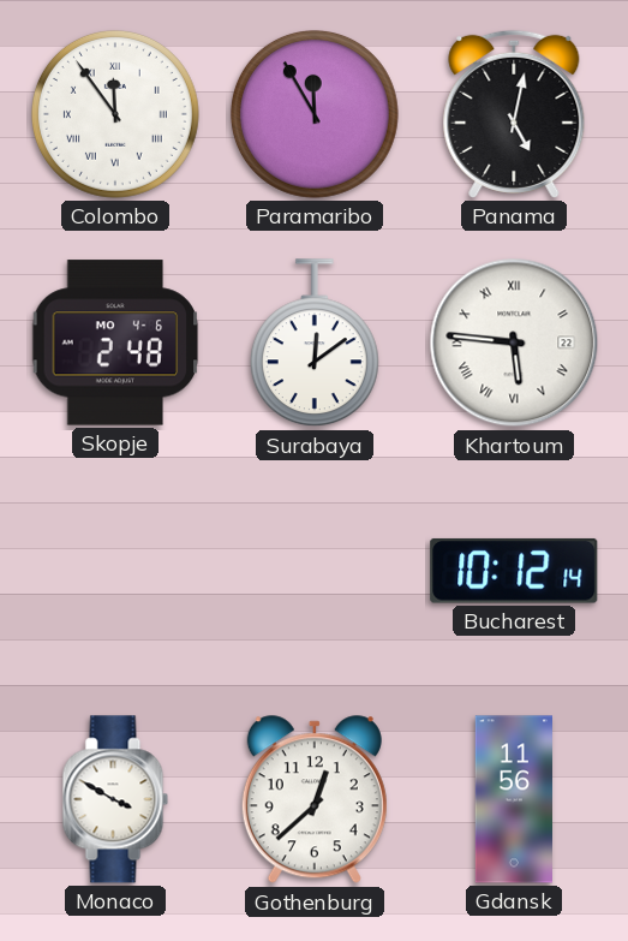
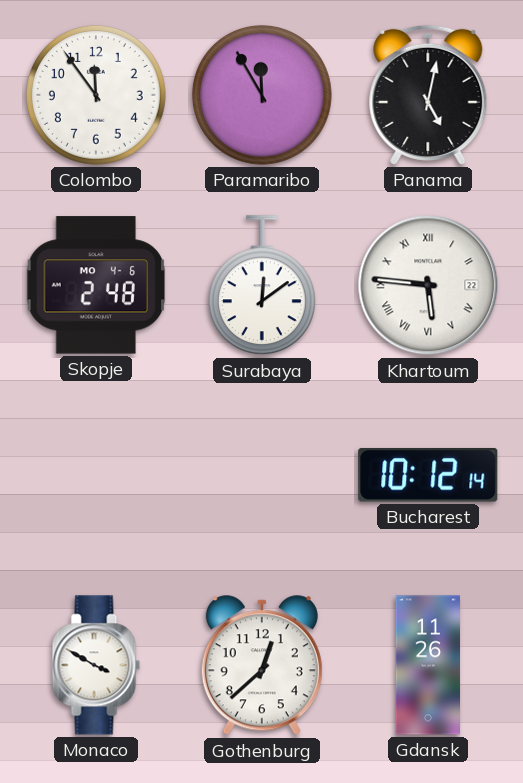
Colombo numerals: Roman -> Arabic
Gdansk: 11:56 -> 11:26
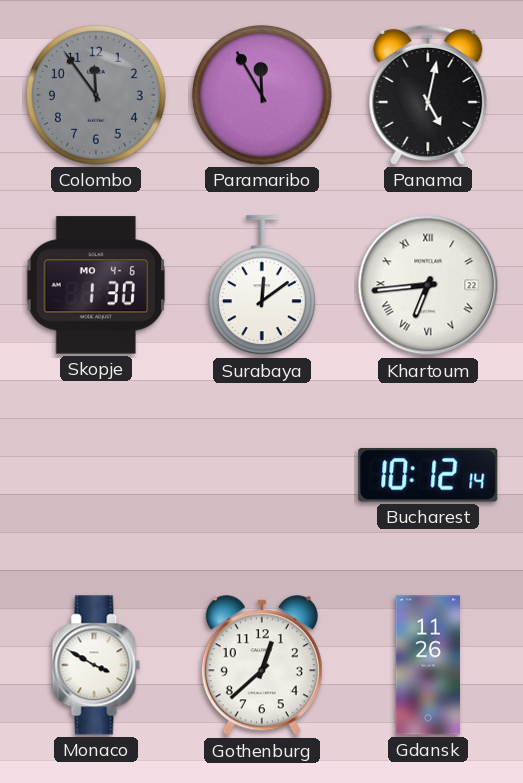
Colombo dial: white -> grey
Skopje: 2:48 -> 1:30
Khartoum: 5:46 -> 6:44
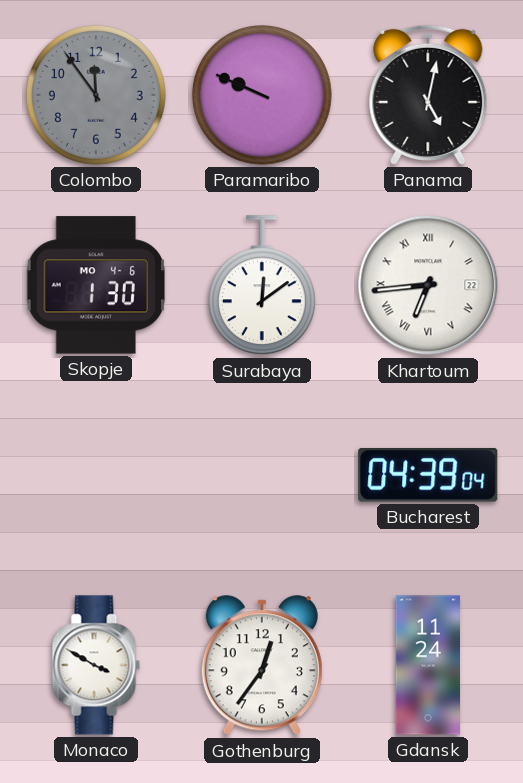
Paramaribo: 11:55 -> 9:49
Bucharest: 10:12 -> 04:39
Gothenburg: 12:38 -> 12:36
Gdansk: 11:26 -> 11:24
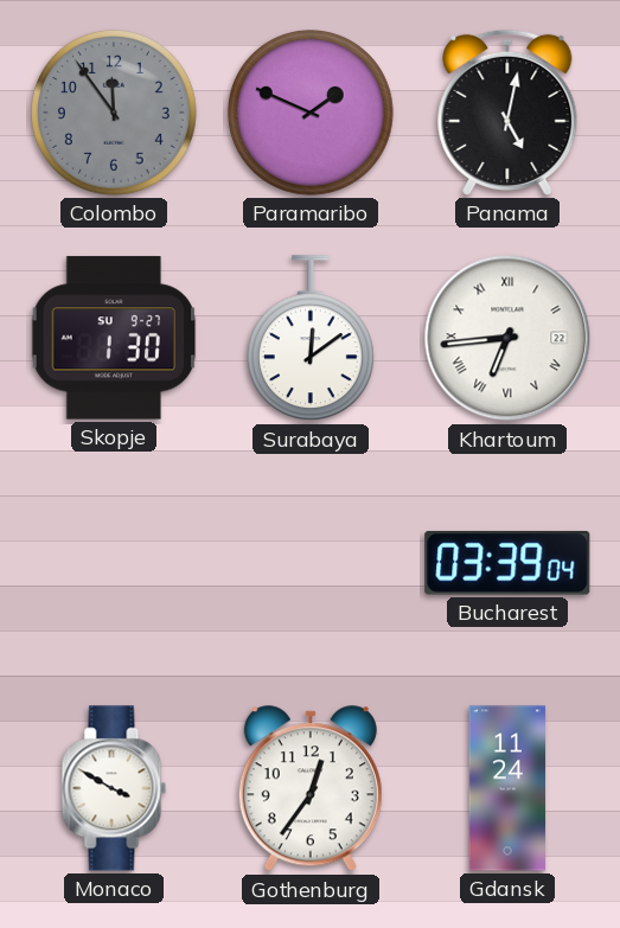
Paramaribo: 9:49 -> 1:49
Skopje date: MO 4-6 -> SU 9-27
Bucharest: 04:39 -> 03:39
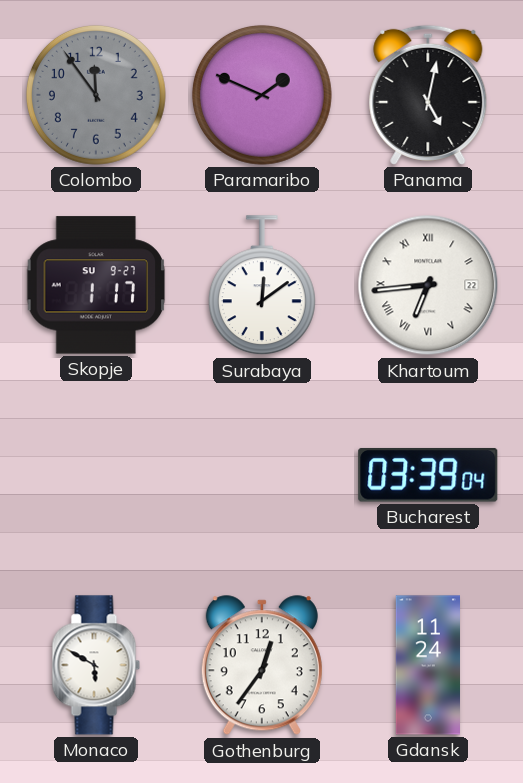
Skopje: 1:30 -> 1:17
Monaco: 3:50 -> 5:50
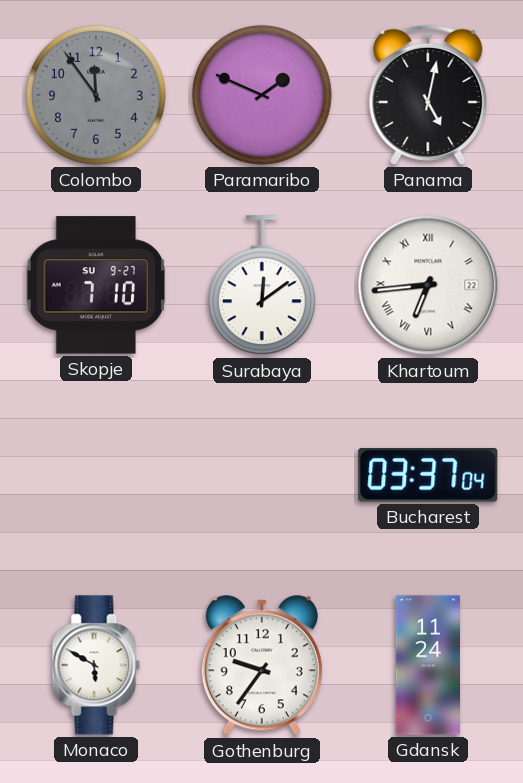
Skopje: 1:17 -> 7:10
Bucharest: 03:39 -> 03:37
Gothenburg: 12:36 -> 9:36
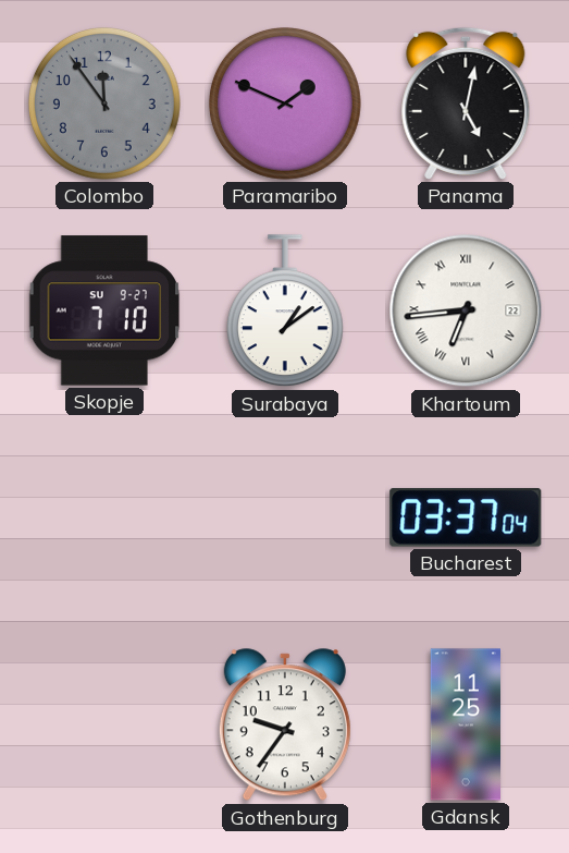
Surabaya: 12:09 -> 1:09
Monaco: 5:50 -> none
Gdansk: 11:24 -> 11:25
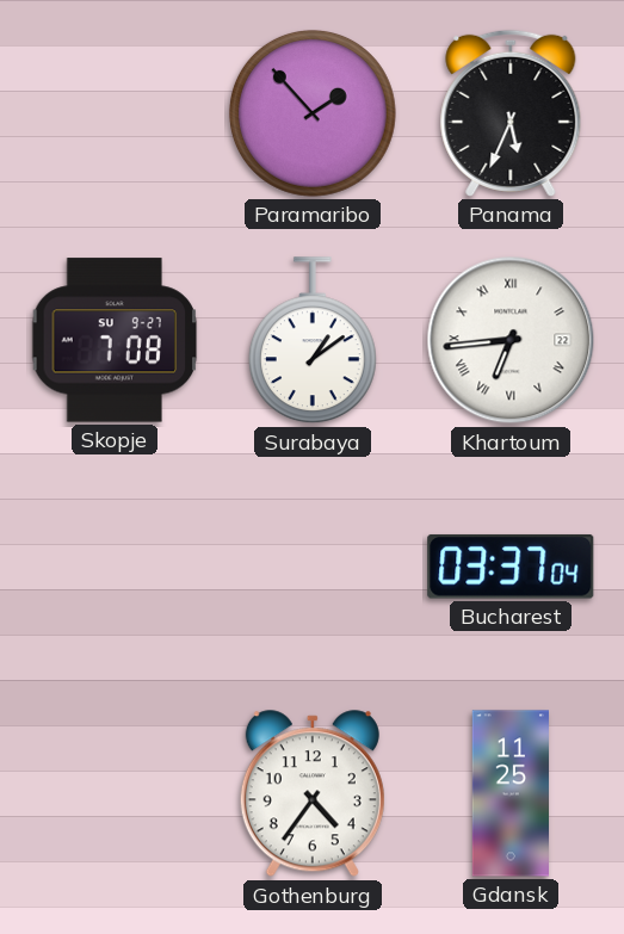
Colombo: 11:54 -> none
Paramaribo: 1:49 -> 1:53
Panama: 5:02 -> 5:34
Skopje: 7:10 -> 7:08
Gothenburg: 9:36 -> 4:36
